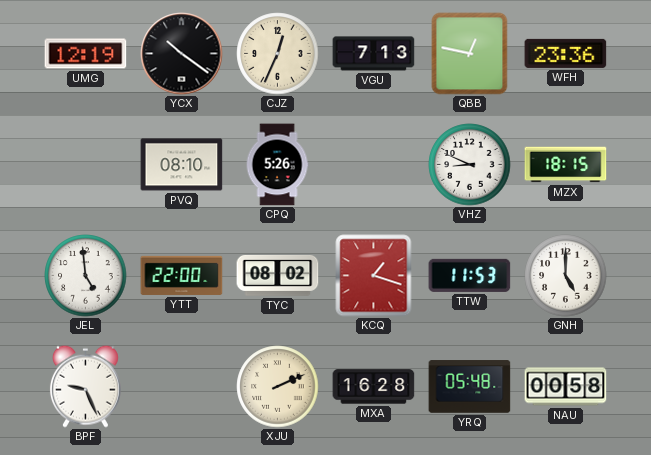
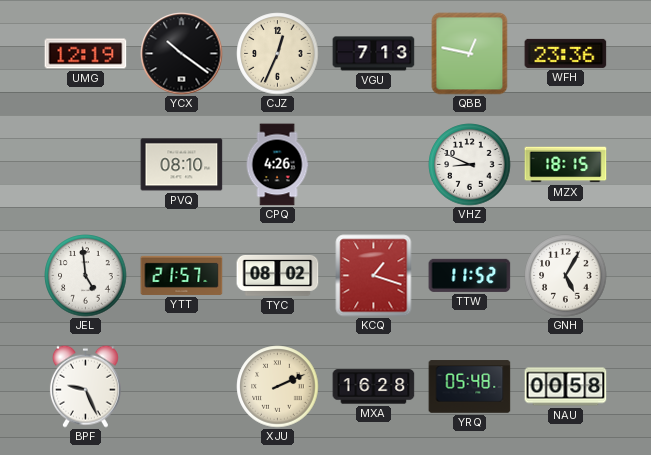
CPQ: 5:26 -> 4:26
YTT: 22:00 -> 21:57
TTW: 11:53 -> 11:52
GNH: 5:00 -> 5:05
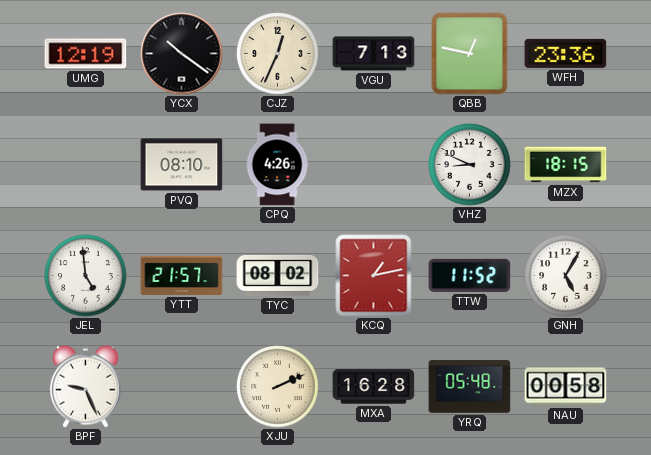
KCQ: 1:18 -> 1:13
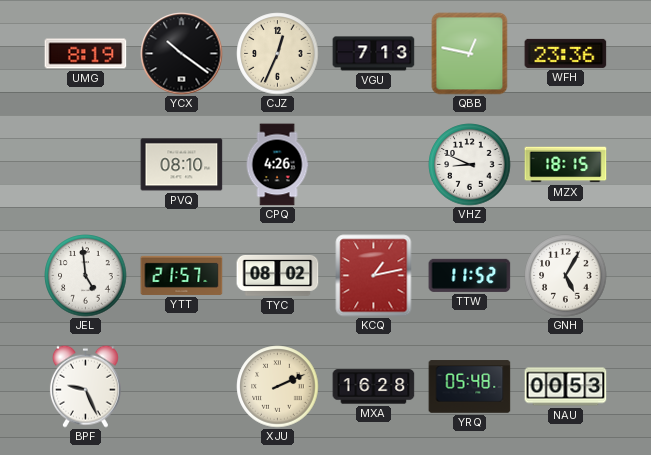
UMG: 12:19 -> 8:19
NAU: 00:58 -> 00:53
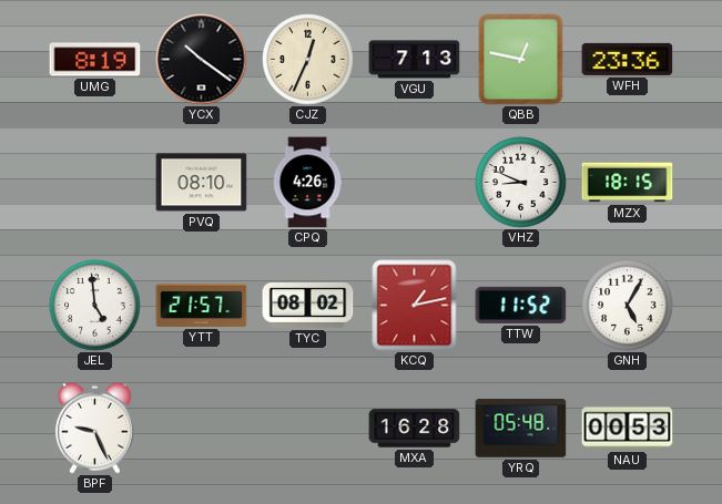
XJU: 2:11 -> none
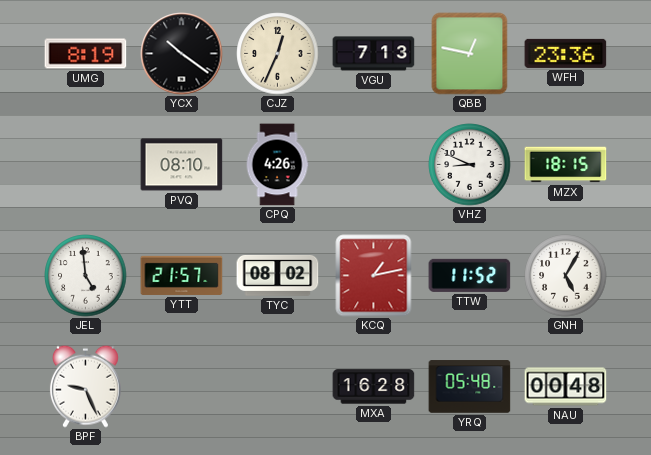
NAU: 00:53 -> 00:48
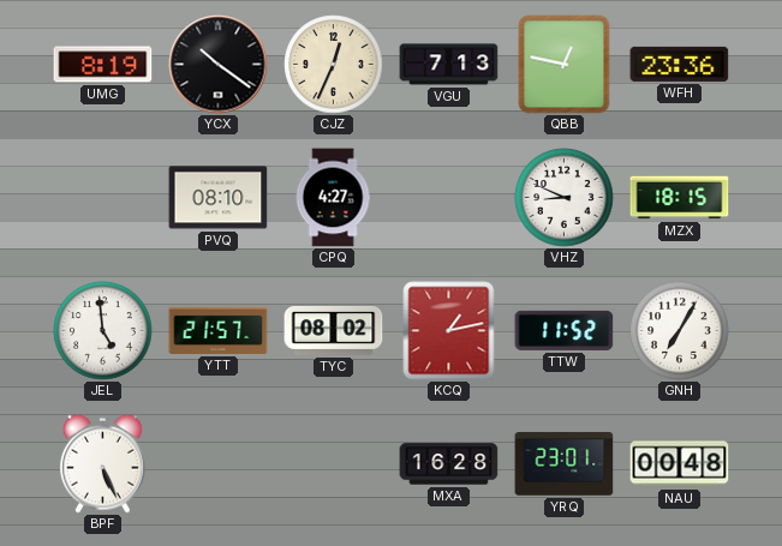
CPQ: 4:26 -> 4:27
GNH: 5:05 -> 7:05
BPF: 9:26 -> 5:26
YRQ: 05:48 -> 23:01
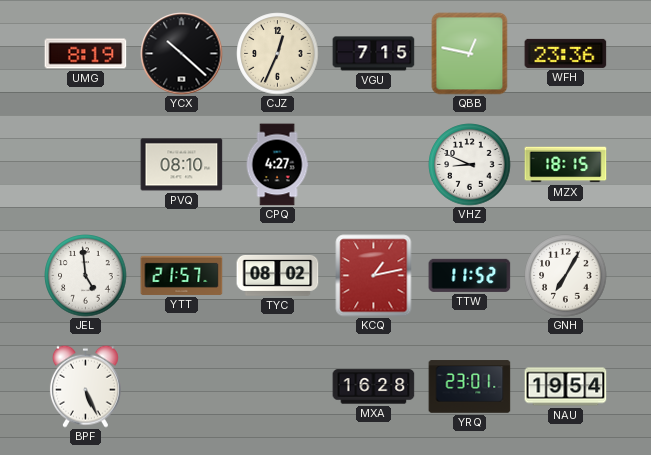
YCX: 10:21 -> 10:22
VGU: 7:13 -> 7:15
NAU: 00:48 -> 19:54
